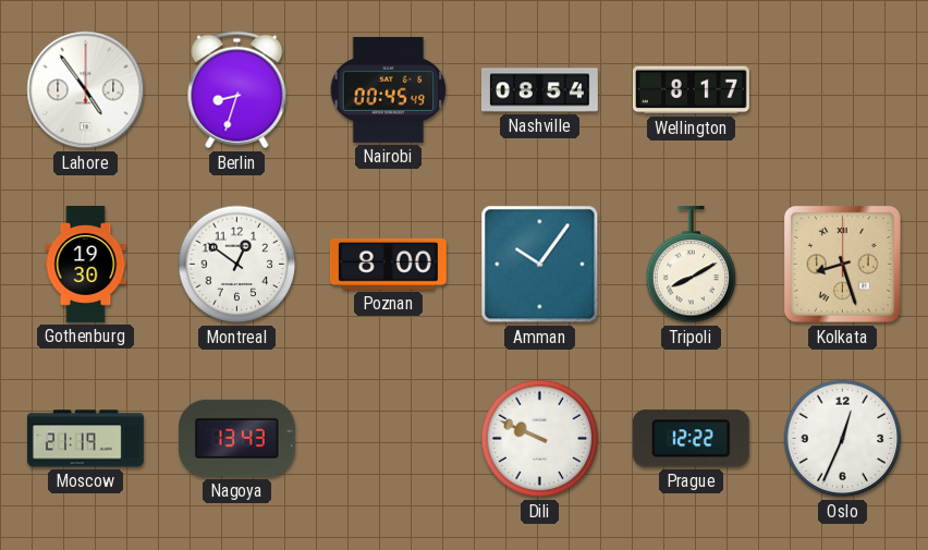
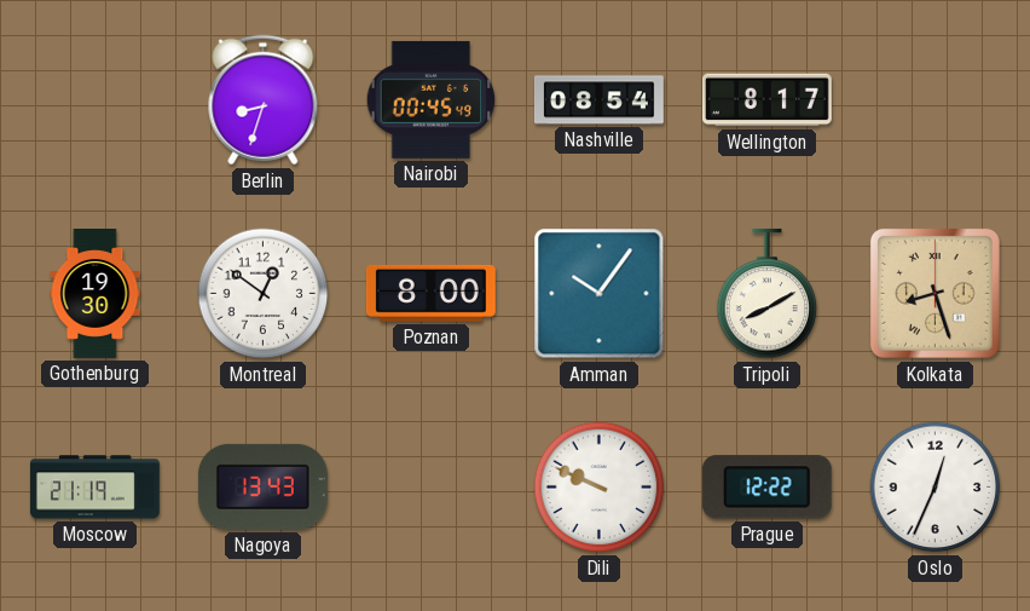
Lahore: 4:54 -> none
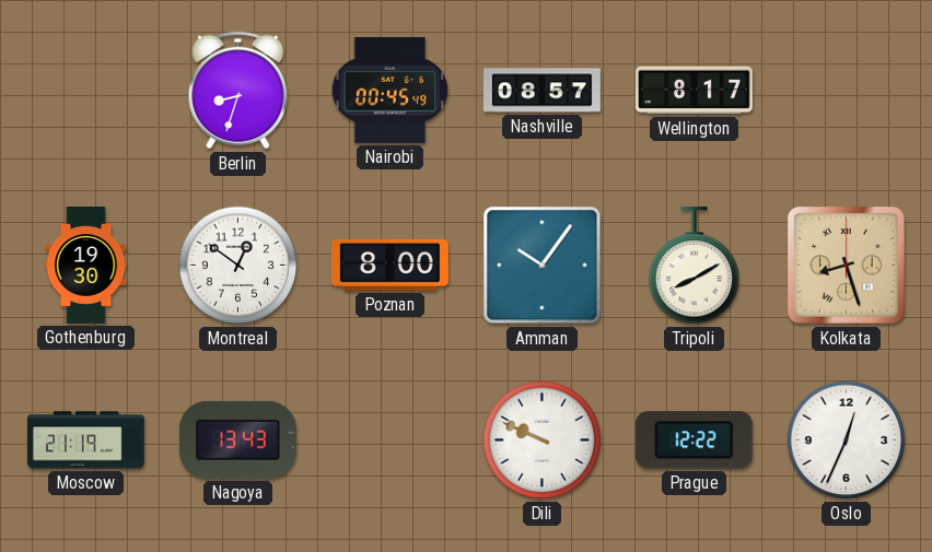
Nashville: 08:54 -> 08:57
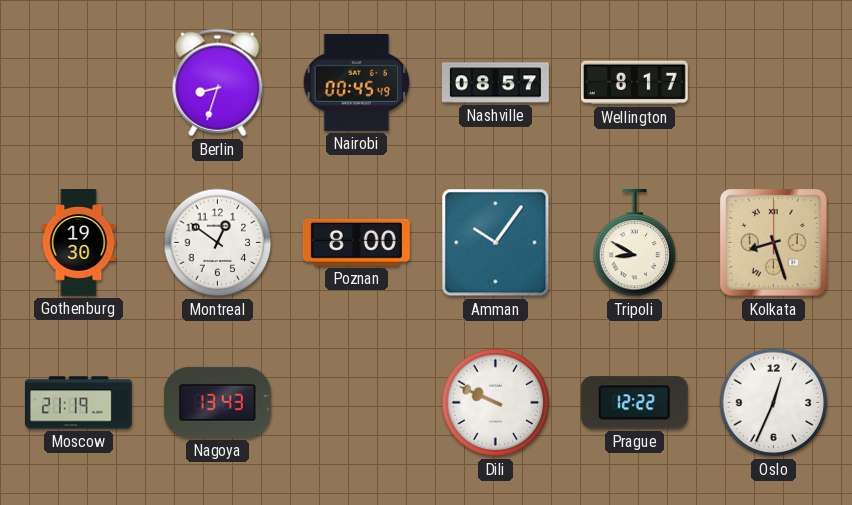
Tripoli: 8:10 -> 8:50
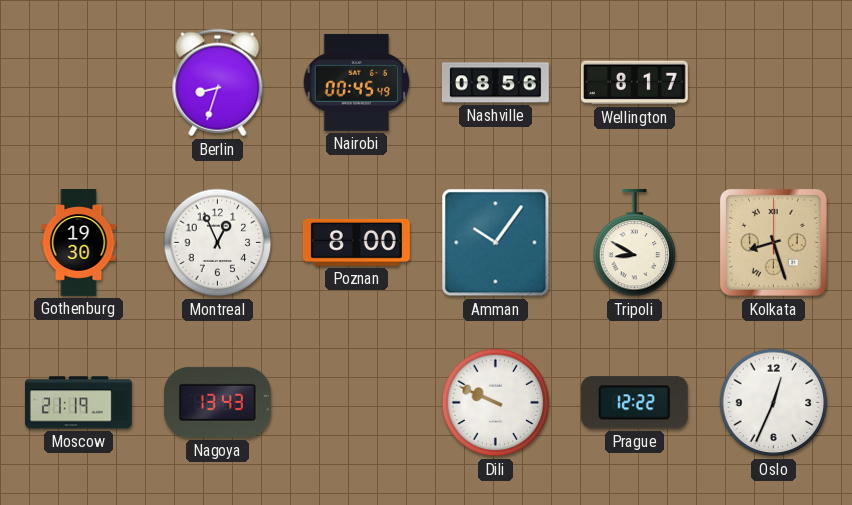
Nashville: 08:57 -> 08:56
Montreal: 12:51 -> 12:56
